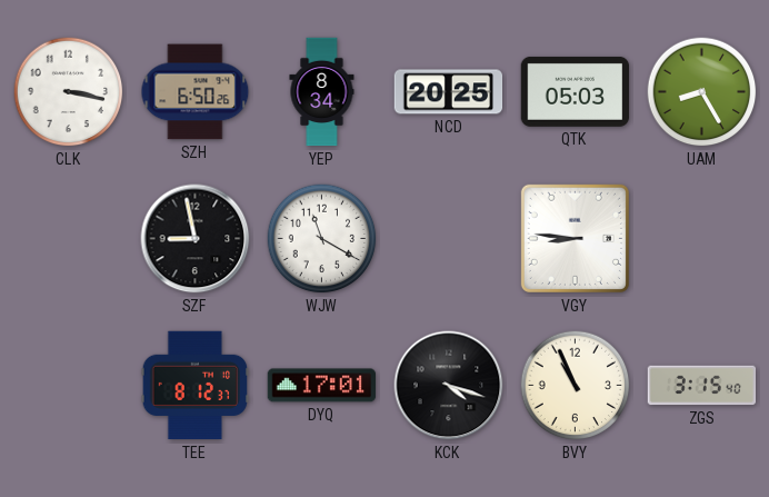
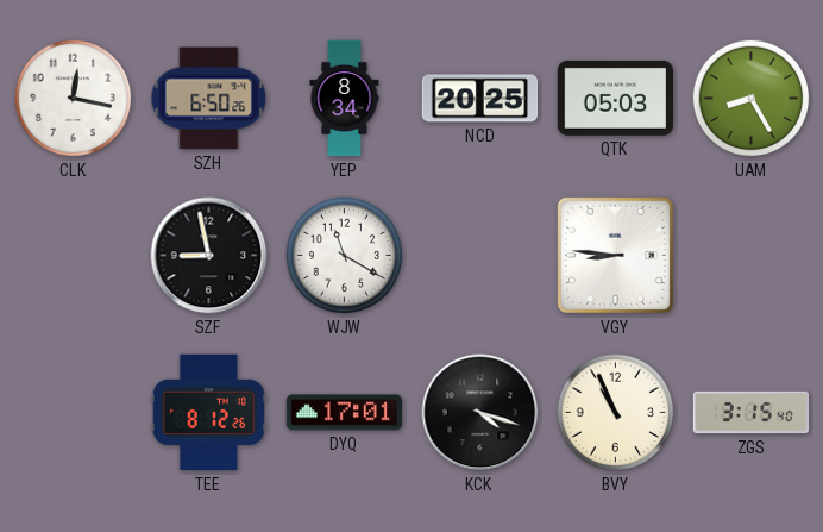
CLK: 3:17 -> 12:17
TEE: 8:12:37 -> 8:12:26
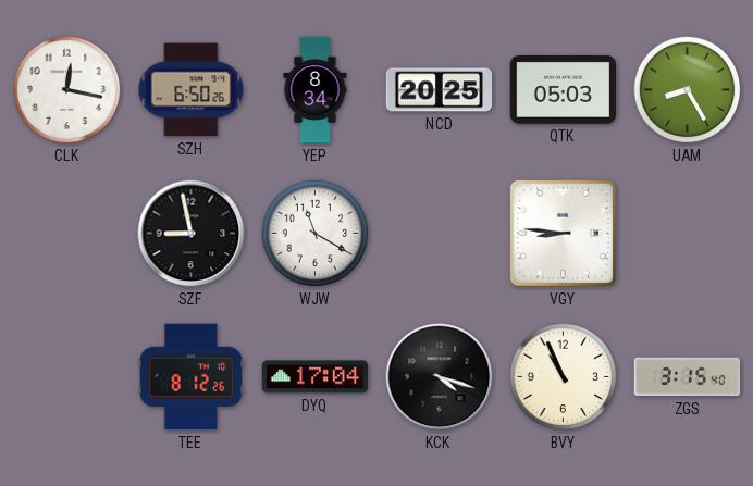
DYQ: 17:01 -> 17:04
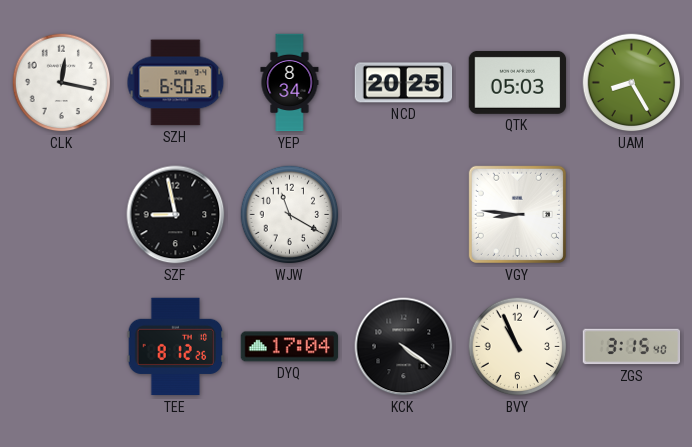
KCK: 4:18 -> 4:21
